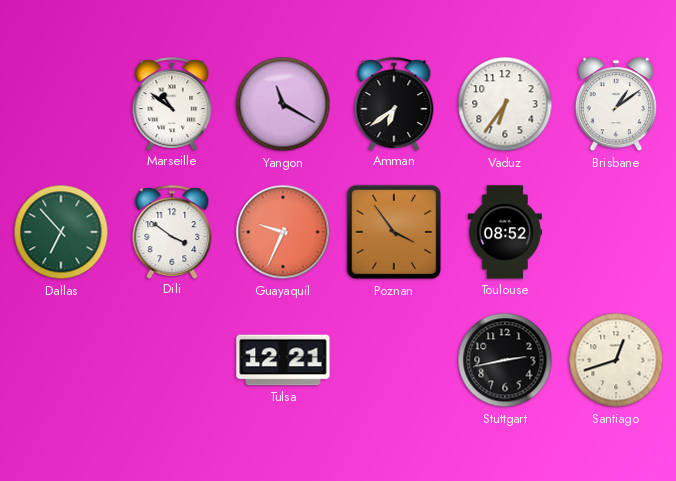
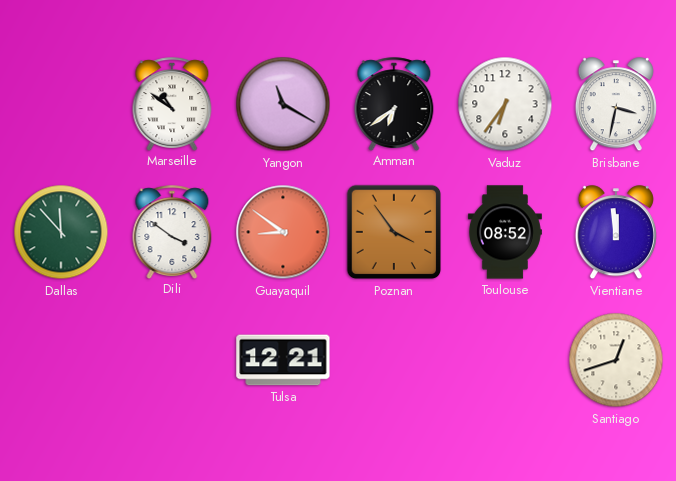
Brisbane: 1:09 -> 3:32
Dallas: 6:53 -> 11:53
Guayaquil: 9:34 -> 8:51
Vientiane: none -> 11:59
Stuttgart: 2:43 -> none
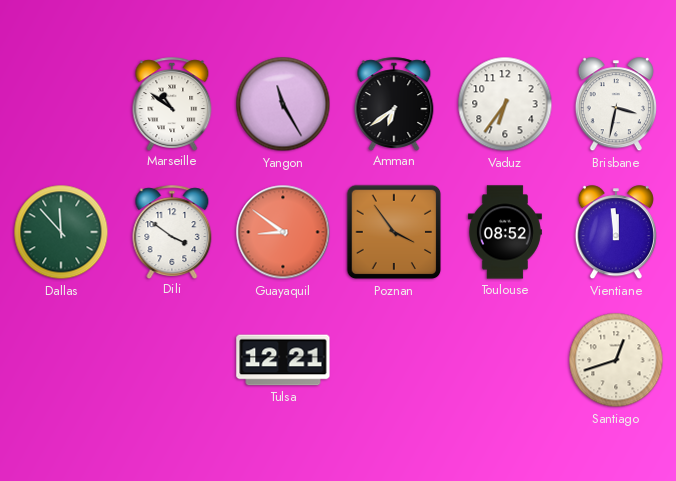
Yangon: 11:20 -> 11:25
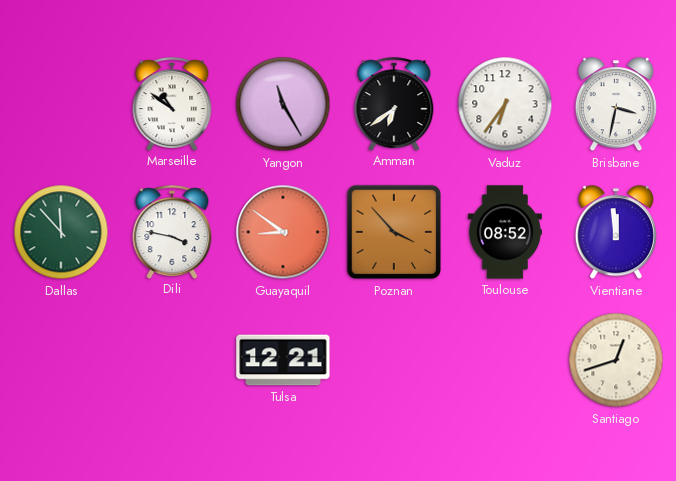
Dili: 3:51 -> 3:47
Poznan: 3:54 -> 3:53
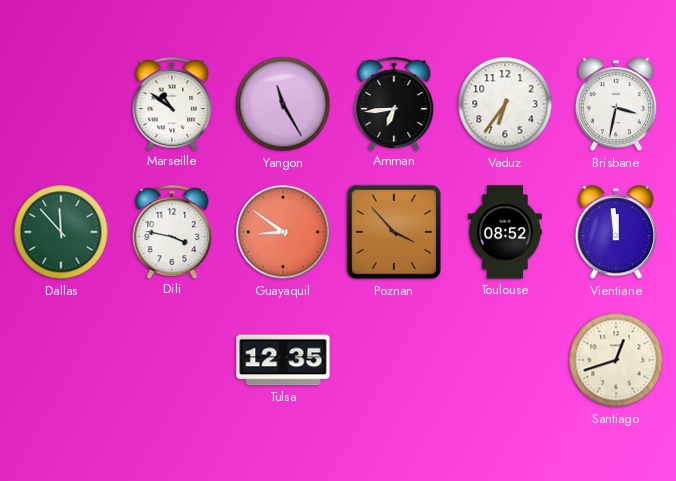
Amman: 6:39 -> 6:44
Tulsa: 12:21 -> 12:35
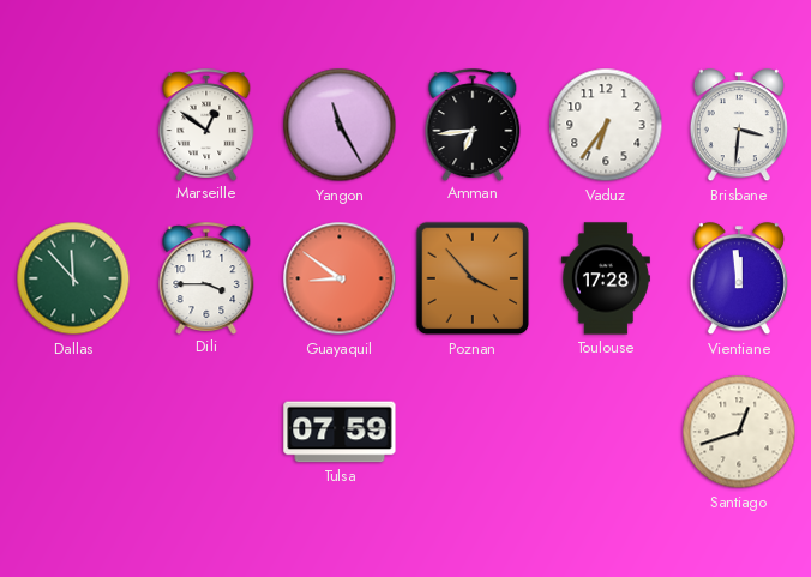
Marseille: 10:51 -> 12:51
Brisbane: 3:32 -> 3:31
Dili: 3:47 -> 3:45
Toulouse: 08:52 -> 17:28
Tulsa: 12:35 -> 07:59
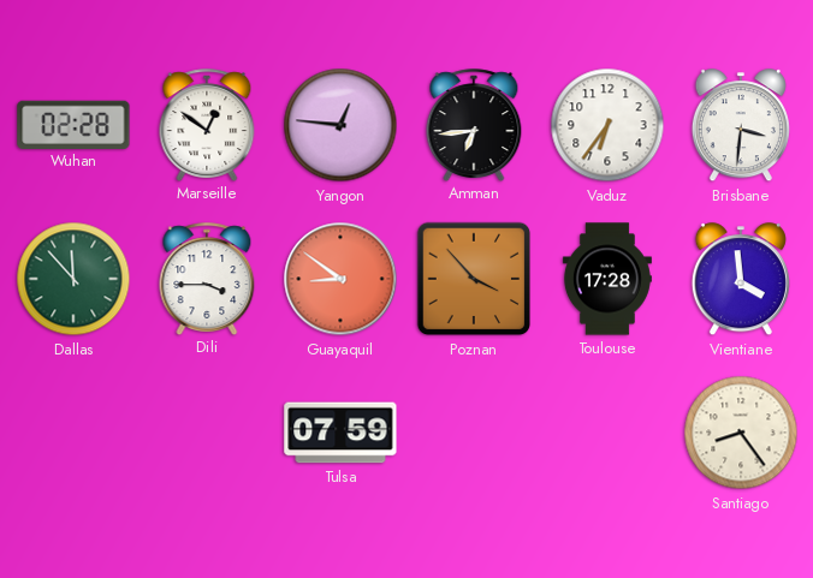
Wuhan: none -> 02:28
Yangon: 11:25 -> 12:46
Vientiane: 11:59 -> 3:59
Santiago: 12:42 -> 8:24
